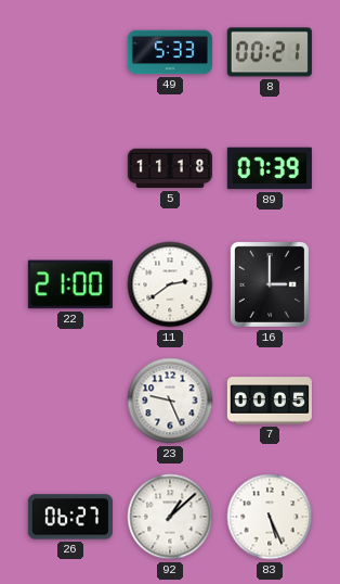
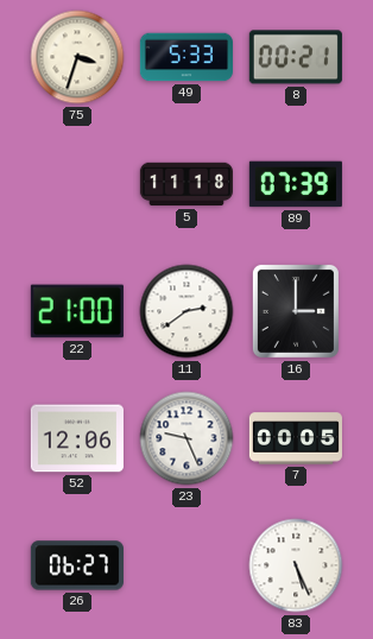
75: none -> 3:33
52: none -> 12:06
92: 1:08 -> none
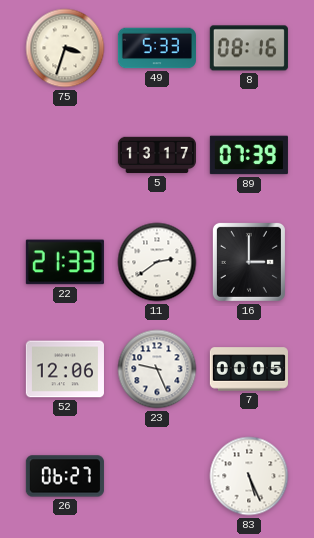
8: 00:21 -> 08:16
5: 11:18 -> 13:17
22: 21:00 -> 21:33
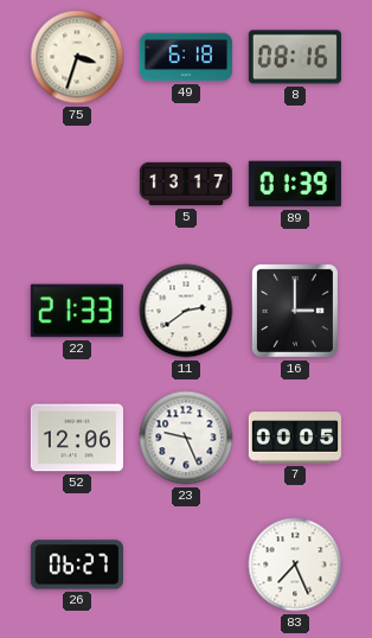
49: 5:33 -> 6:18
89: 07:39 -> 01:39
83: 5:26 -> 7:26
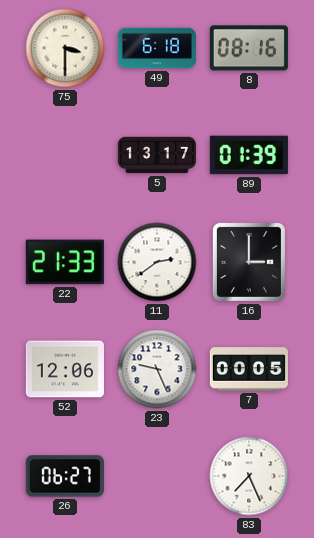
75: 3:33 -> 3:30
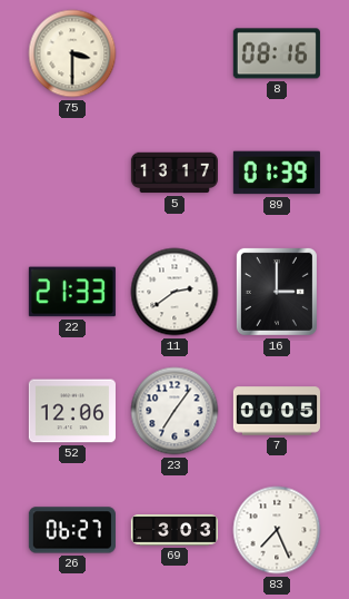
49: 6:18 -> none
23: 9:26 -> 7:06
69: none -> 3:03
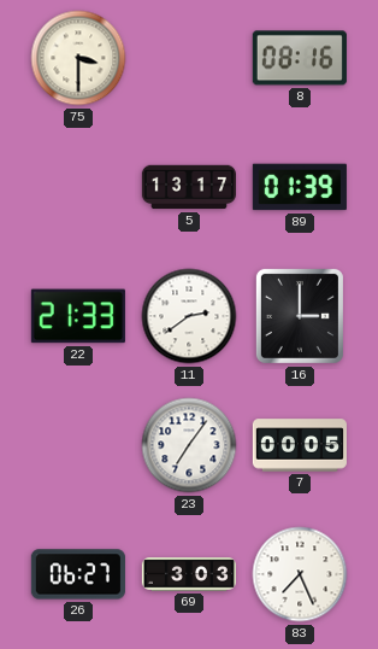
52: 12:06 -> none
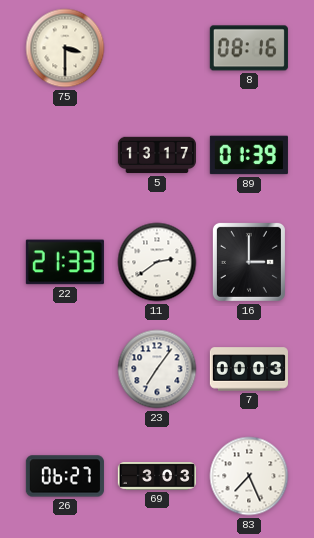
7: 00:05 -> 00:03
